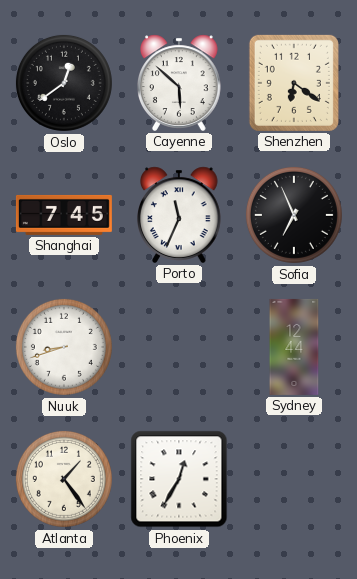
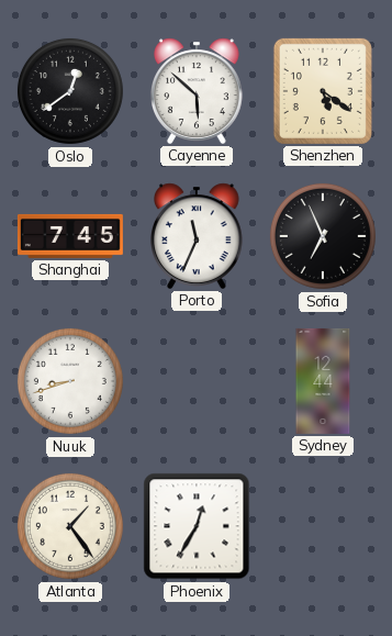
Shenzhen: 6:21 -> 5:21
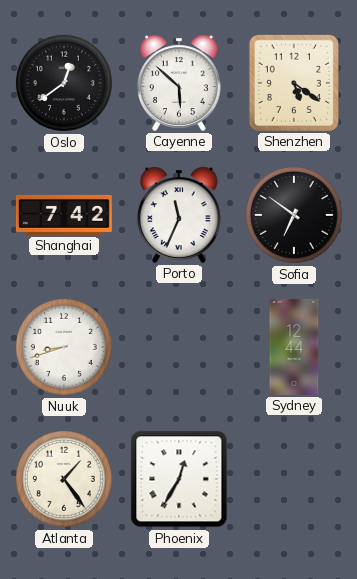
Shanghai: 7:45 -> 7:42
Sofia: 6:56 -> 6:51
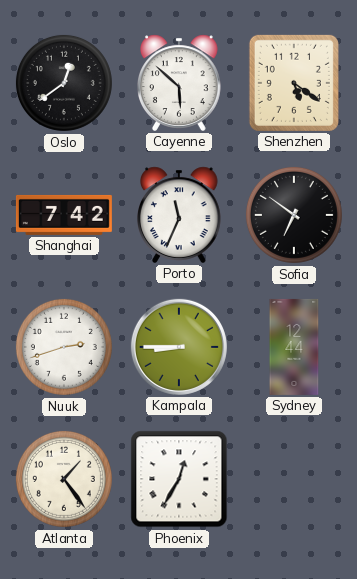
Nuuk: 8:42 -> 2:42
Kampala: none -> 8:45
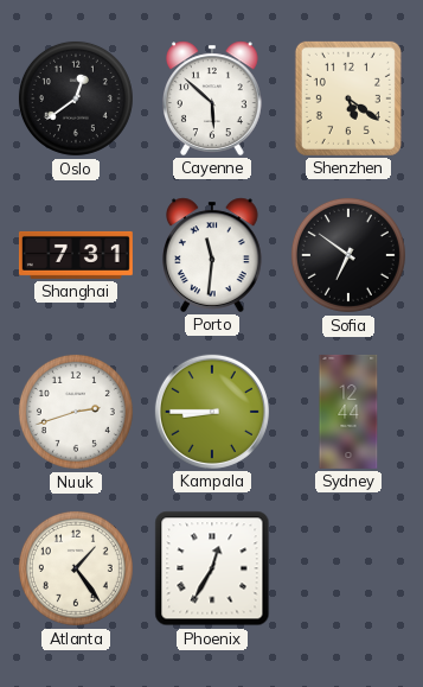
Shanghai: 7:42 -> 7:31
Porto: 11:34 -> 11:31
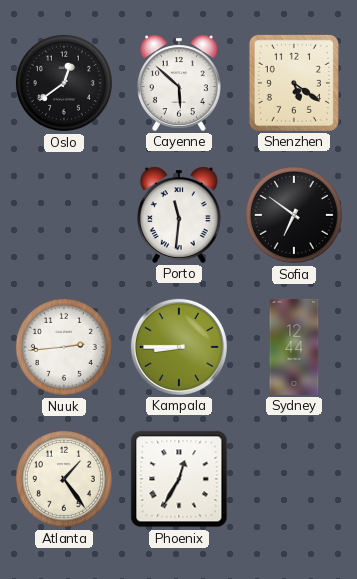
Shanghai: 7:31 -> none
Nuuk: 2:42 -> 2:44
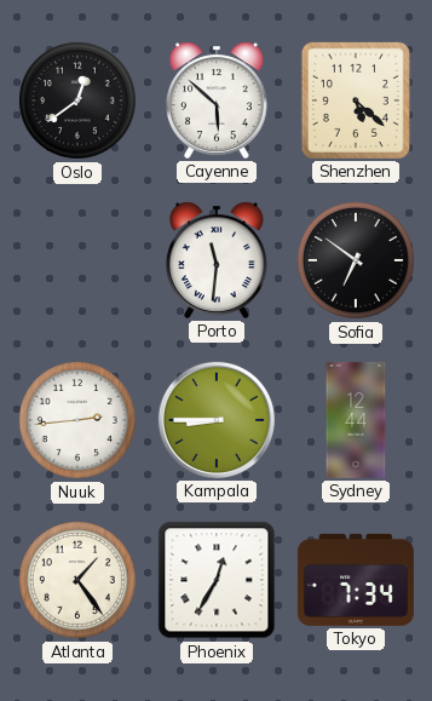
Shenzhen: 5:21 -> 5:22
Tokyo: none -> 7:34
